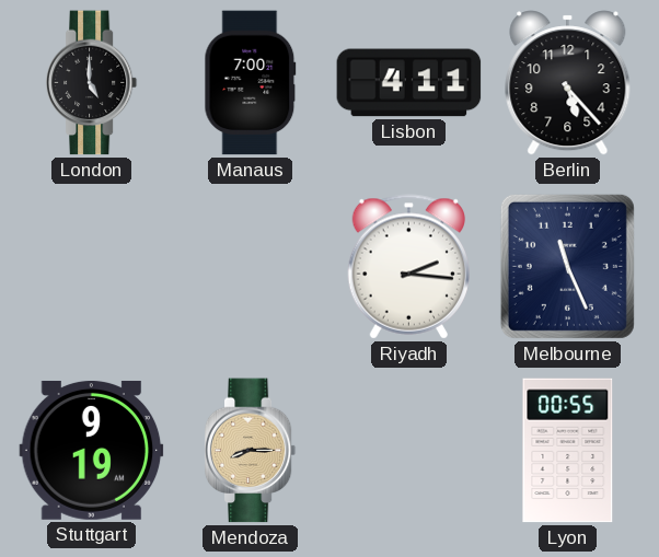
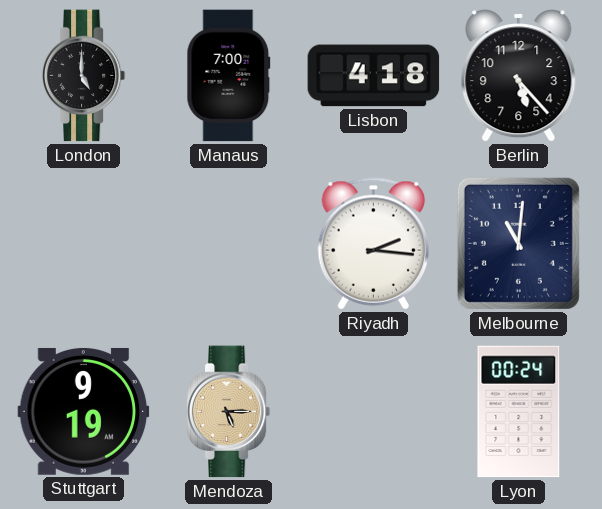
Lisbon: 4:11 -> 4:18
Melbourne: 11:26 -> 11:01
Mendoza: 8:15 -> 5:15
Lyon: 00:55 -> 00:24
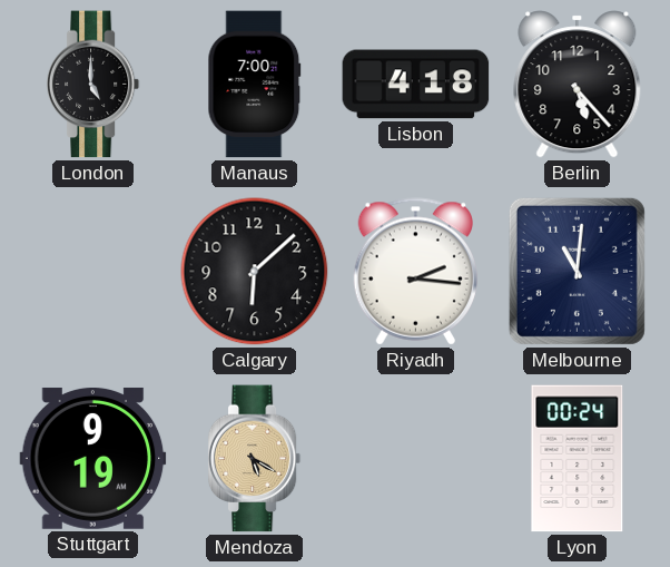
Calgary: none -> 6:08
Mendoza: 5:15 -> 5:20
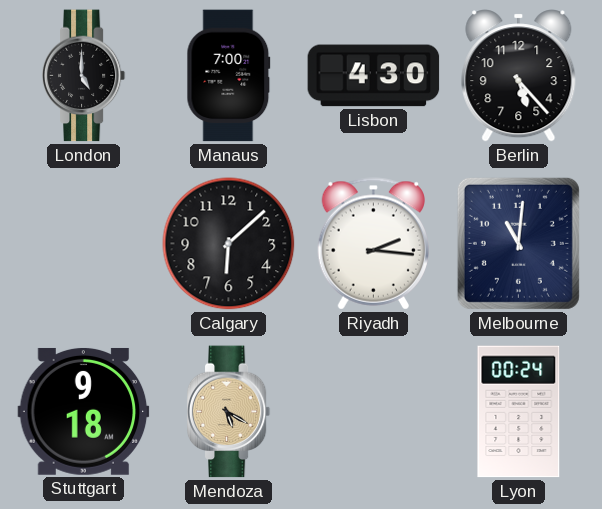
Lisbon: 4:18 -> 4:30
Stuttgart: 9:19 -> 9:18
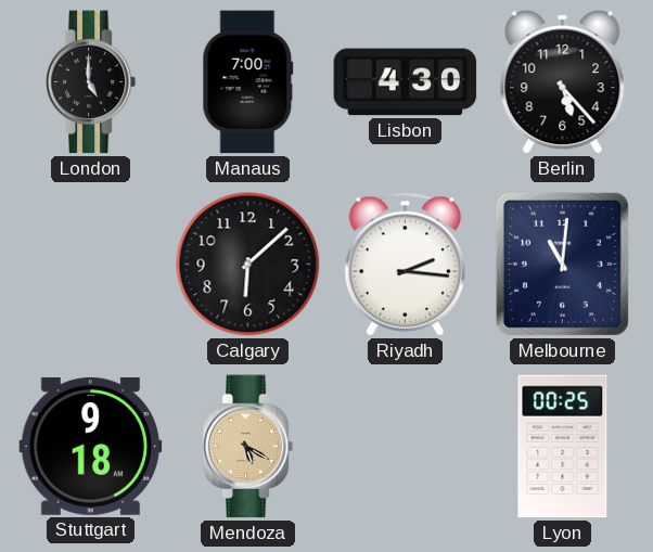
Lyon: 00:24 -> 00:25
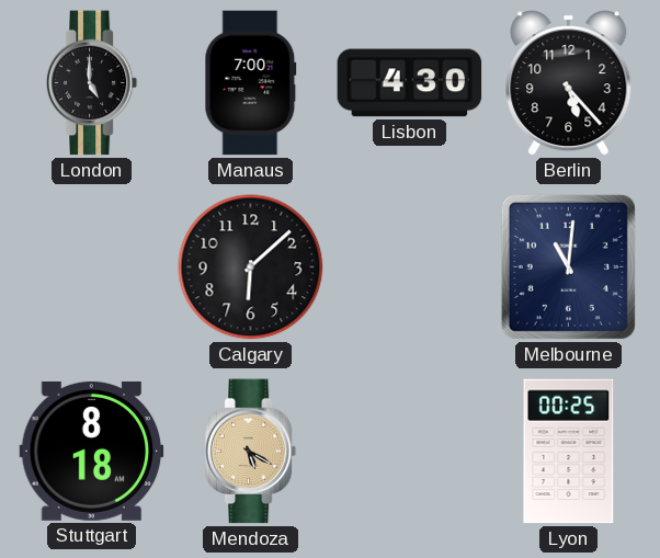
Riyadh: 2:16 -> none
Stuttgart: 9:18 -> 8:18
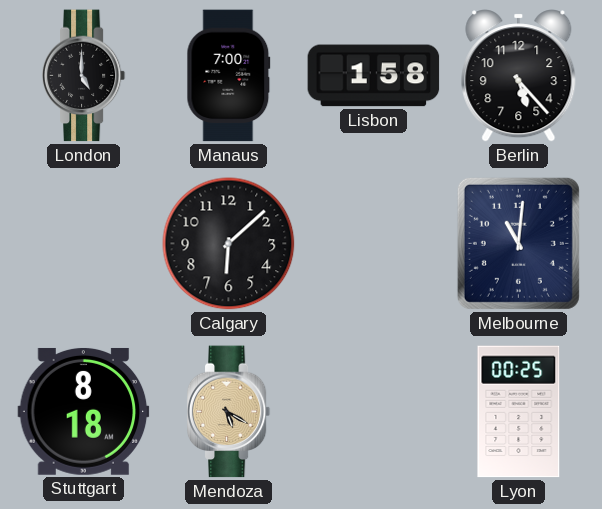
Lisbon: 4:30 -> 1:58
